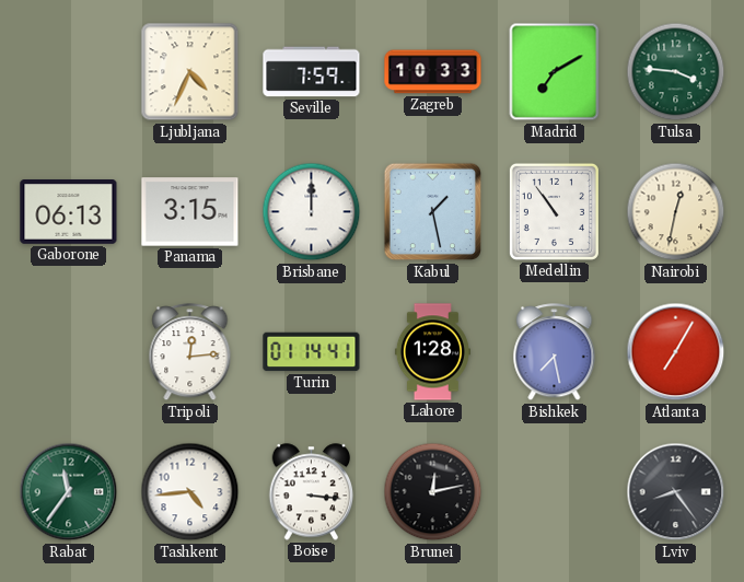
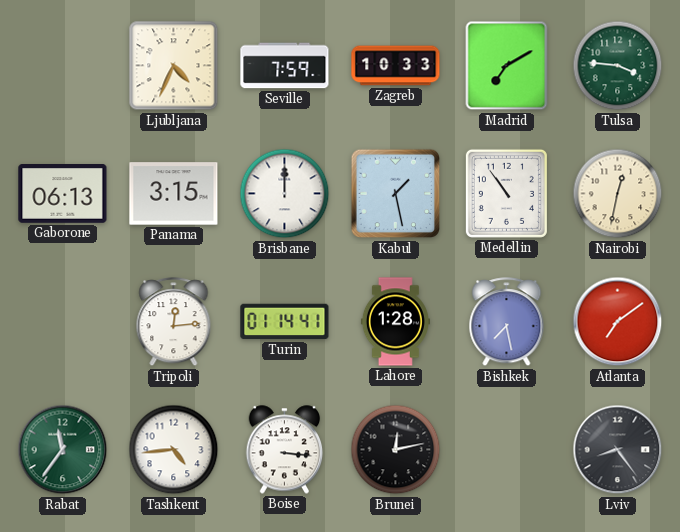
Atlanta: 7:05 -> 7:09
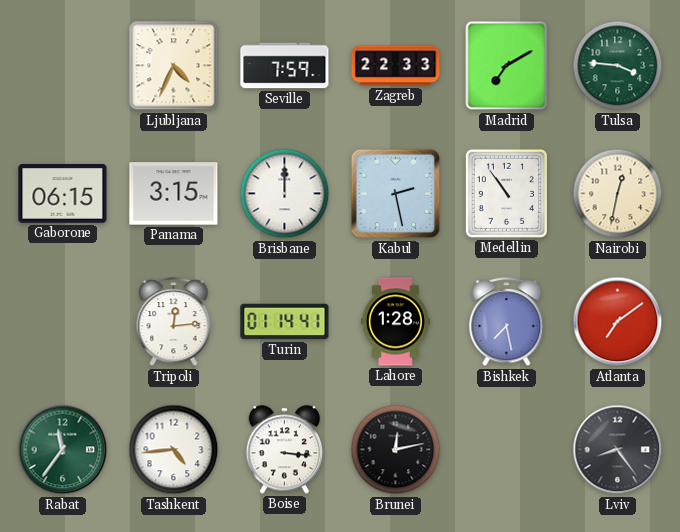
Zagreb: 10:33 -> 22:33
Gaborone: 06:13 -> 06:15
Kabul: 1:28 -> 2:28
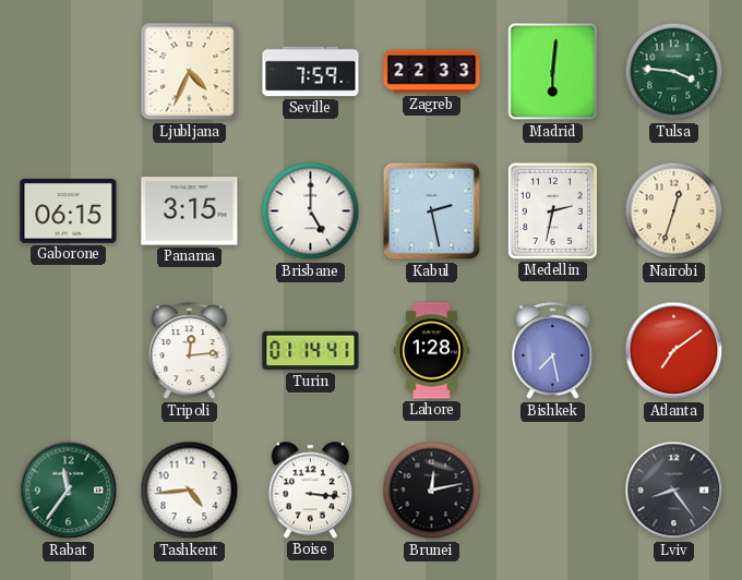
Madrid: 7:10 -> 6:01
Brisbane: 12:00 -> 5:00
Medellin: 10:54 -> 2:32
Nairobi: 12:32 -> 12:33
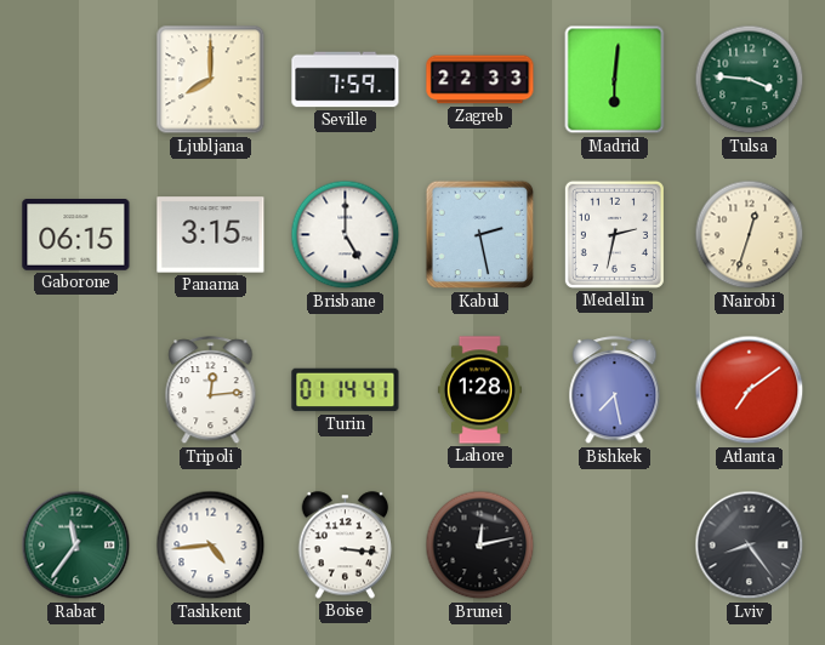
Ljubljana: 4:34 -> 8:00
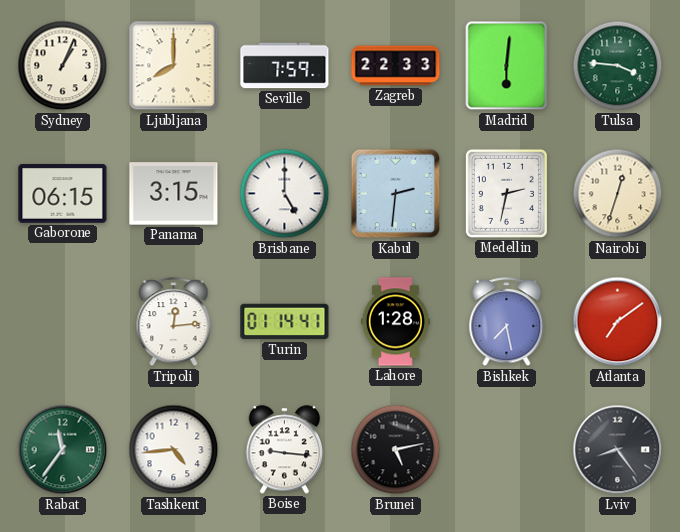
Sydney: none -> 1:04
Kabul: 2:28 -> 2:31
Boise: 3:16 -> 9:16
Brunei: 12:13 -> 5:13
